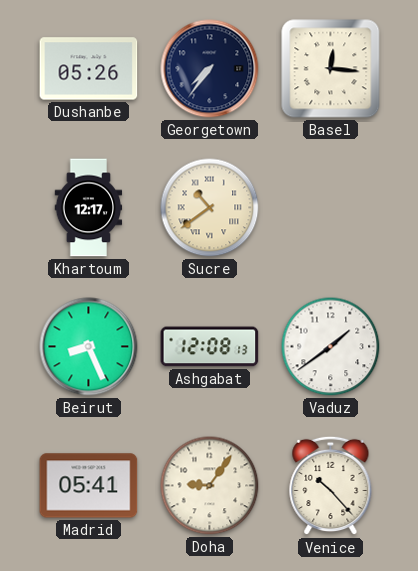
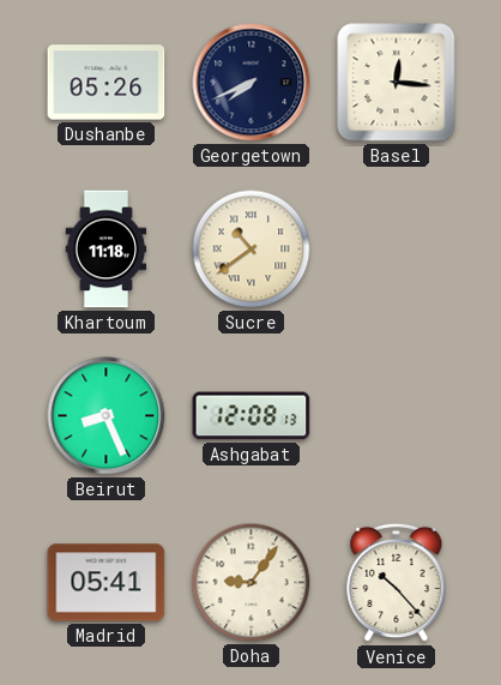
Georgetown: 7:36 -> 7:41
Khartoum: 12:17 -> 11:18
Vaduz: 1:39 -> none
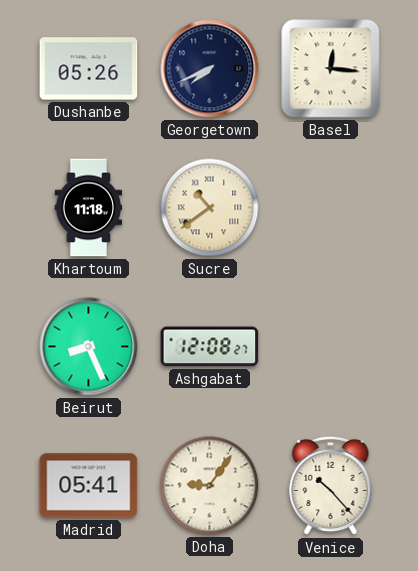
Ashgabat: 12:08:13 -> 12:08:27
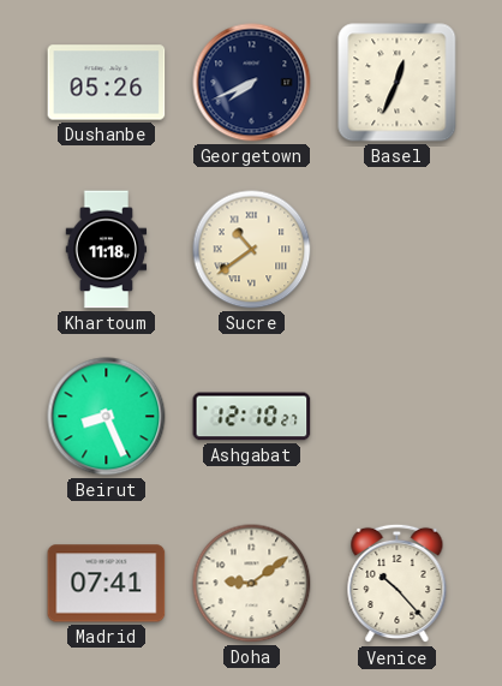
Basel: 12:16 -> 12:34
Ashgabat: 12:08 -> 12:10
Madrid: 05:41 -> 07:41
Doha: 9:06 -> 9:09
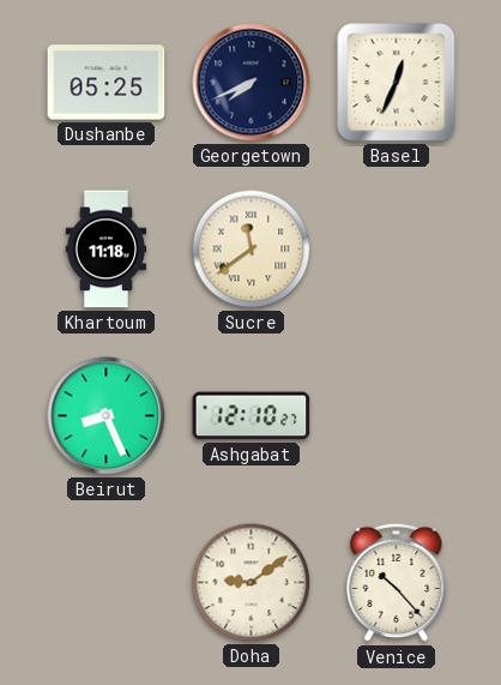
Dushanbe: 05:26 -> 05:25
Sucre: 10:39 -> 11:39
Madrid: 07:41 -> none
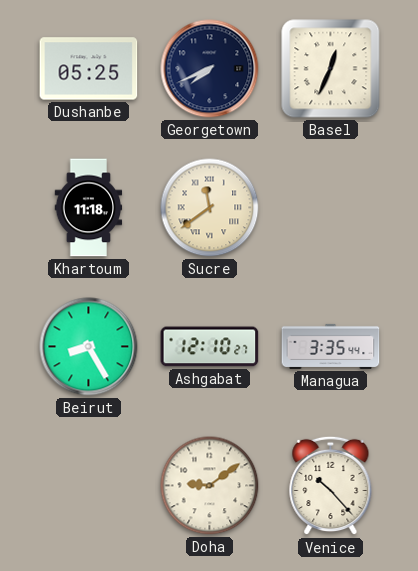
Beirut: 8:26 -> 8:25
Managua: none -> 3:35
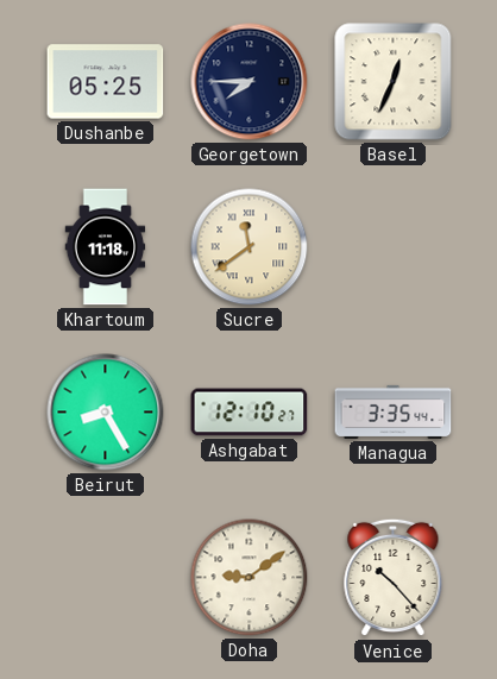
Georgetown: 7:41 -> 7:45
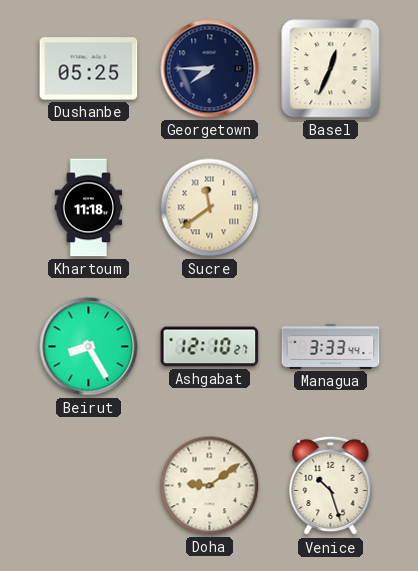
Managua: 3:35 -> 3:33
Venice: 10:23 -> 10:27
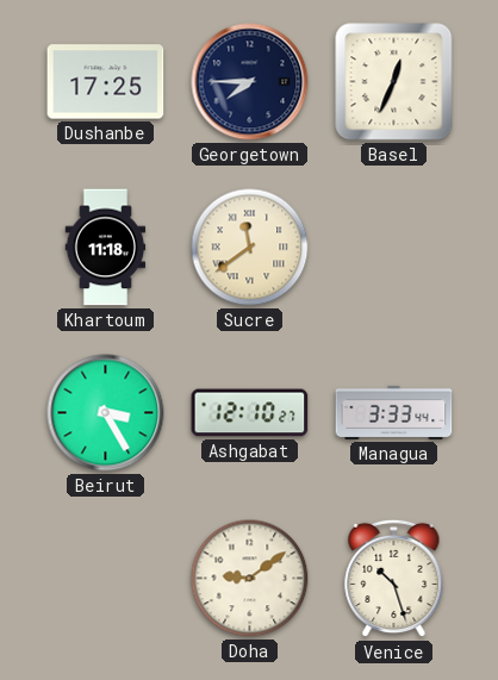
Dushanbe: 05:25 -> 17:25
Beirut: 8:25 -> 3:25
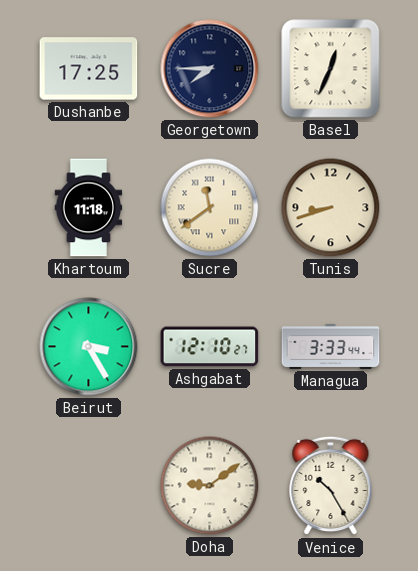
Tunis: none -> 8:42
Venice: 10:27 -> 10:25
